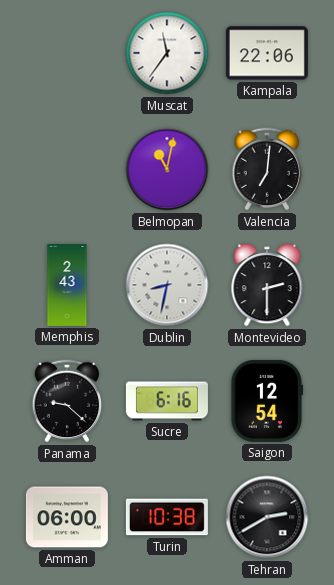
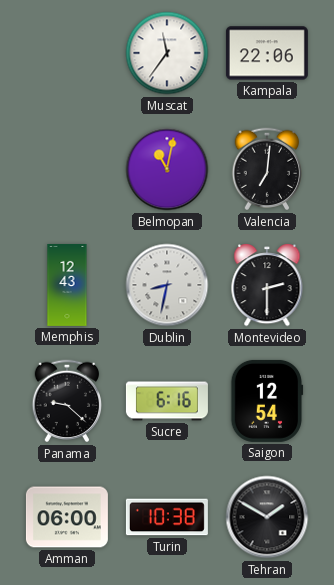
Memphis: 2:43 -> 12:43
Tehran: 2:40 -> 1:50
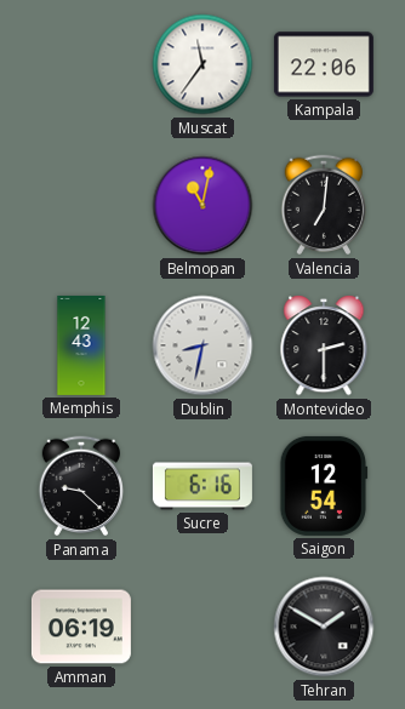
Amman: 06:00 -> 06:19
Turin: 10:38 -> none
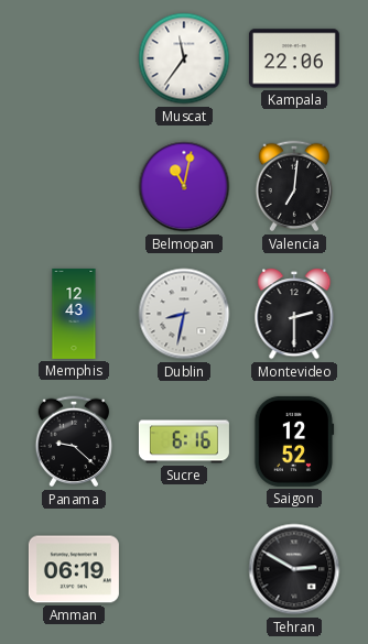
Saigon: 12:54 -> 12:52
Tehran: 1:50 -> 2:50
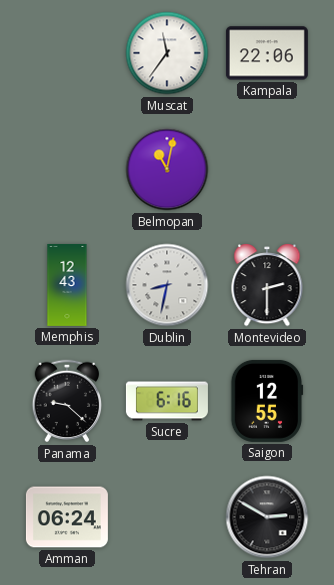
Valencia: 7:01 -> none
Saigon: 12:52 -> 12:55
Amman: 06:19 -> 06:24
